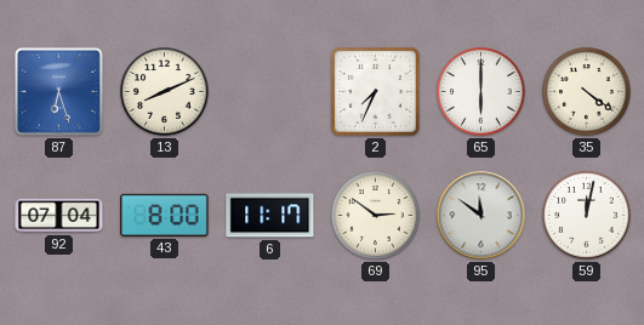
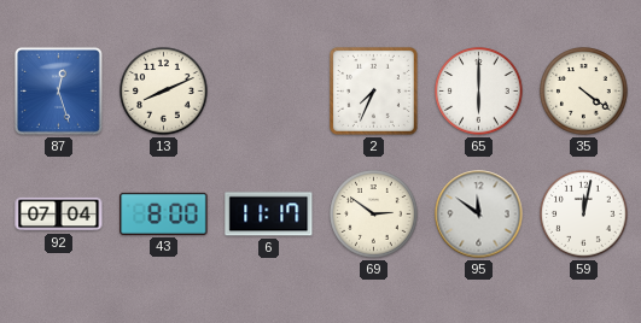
87: 6:27 -> 12:27
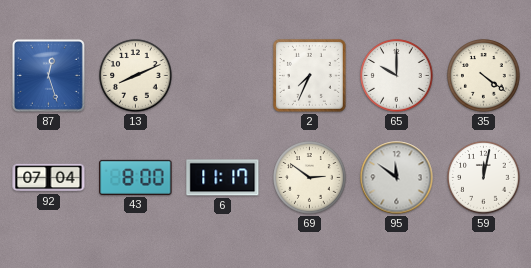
65: 6:00 -> 10:00
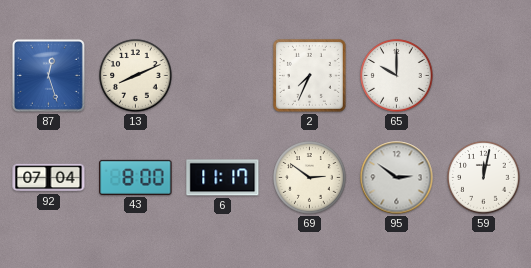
35: 4:21 -> none
95: 11:51 -> 2:51
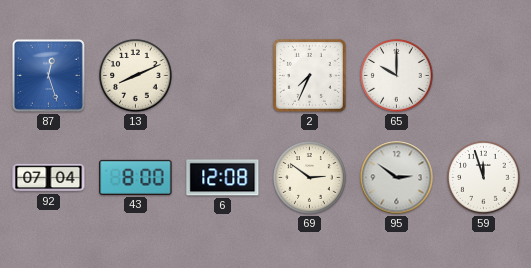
6: 11:17 -> 12:08
59: 12:02 -> 11:57
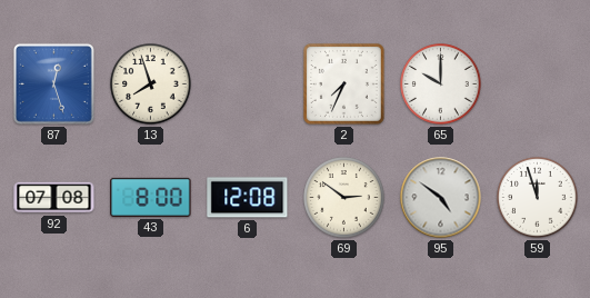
13: 8:11 -> 7:57
92: 07:04 -> 07:08
95: 2:51 -> 4:51
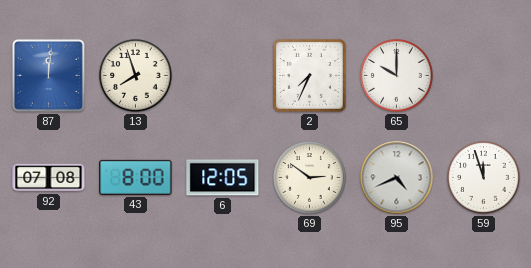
87: 12:27 -> 12:01
6: 12:08 -> 12:05
95: 4:51 -> 4:41
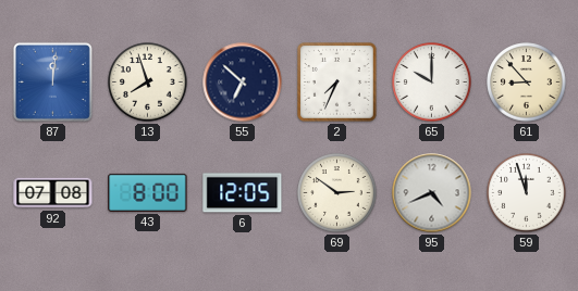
55: none -> 6:52
61: none -> 8:53
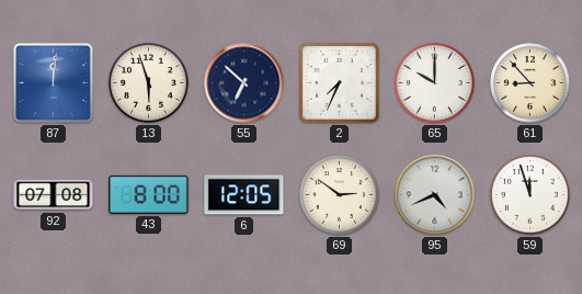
13: 7:57 -> 5:57
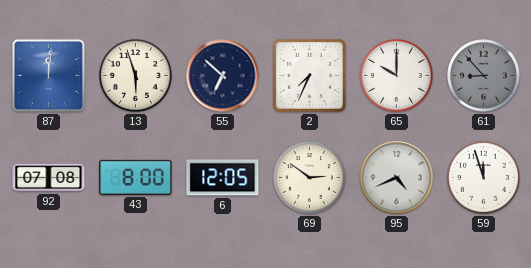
61 dial: cream -> grey
